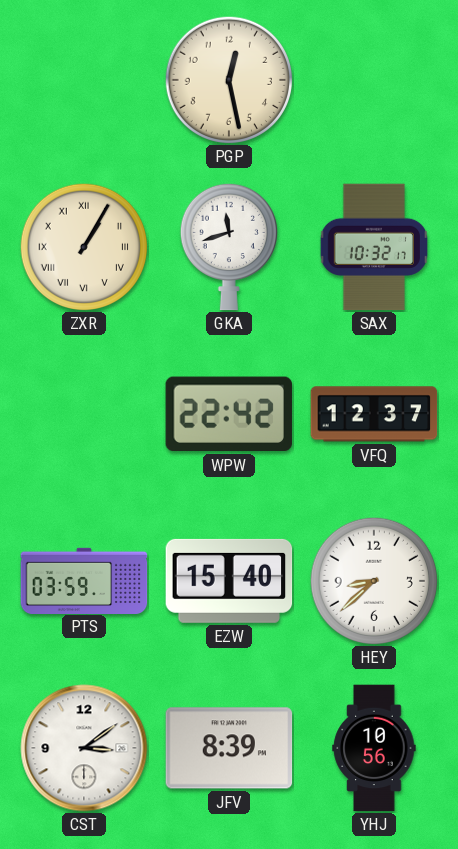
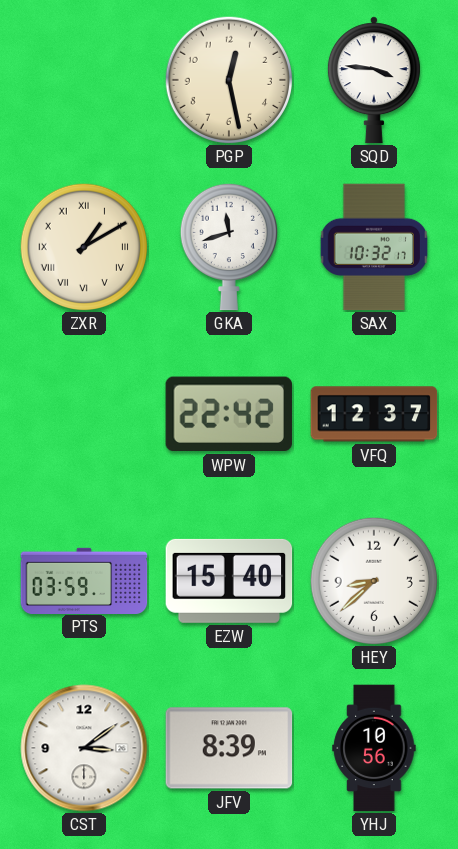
SQD: none -> 3:46
ZXR: 1:05 -> 1:10
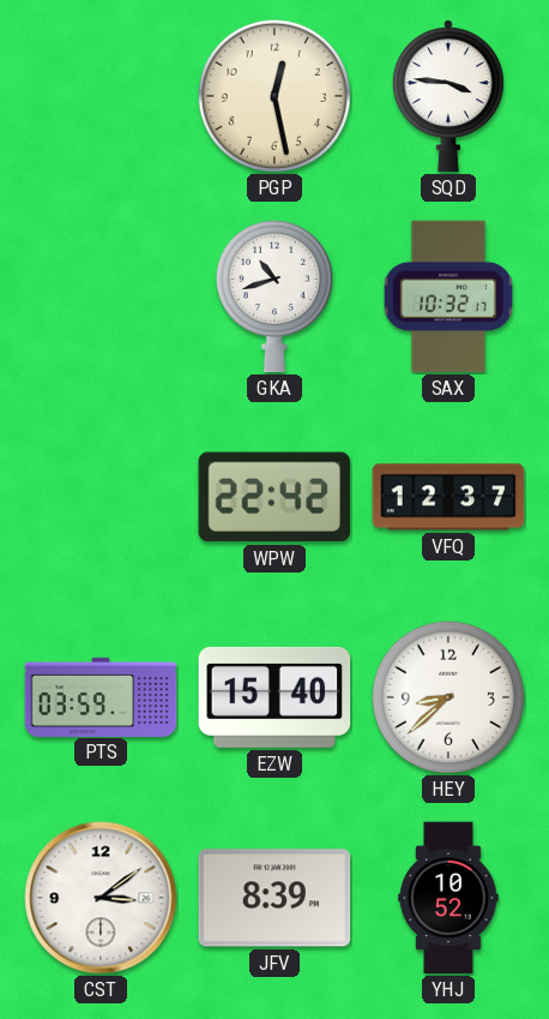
ZXR: 1:10 -> none
GKA: 11:42 -> 10:42
YHJ: 10:56 -> 10:52
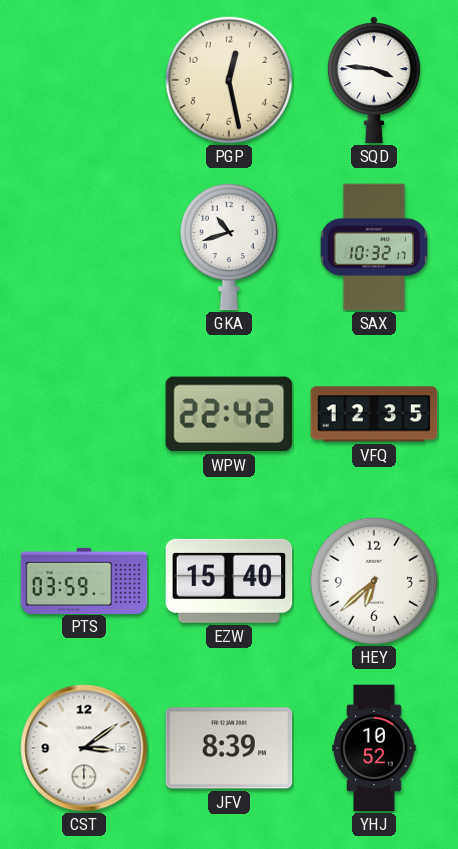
VFQ: 12:37 -> 12:35
HEY: 8:38 -> 6:38
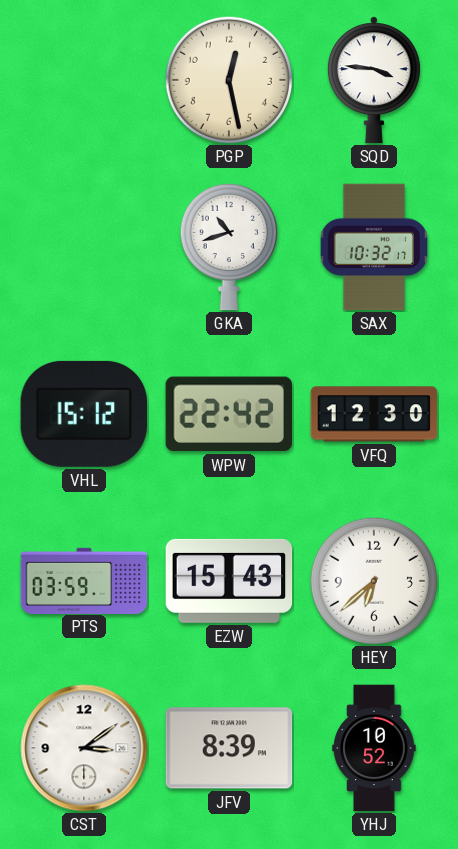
VHL: none -> 15:12
VFQ: 12:35 -> 12:30
EZW: 15:40 -> 15:43
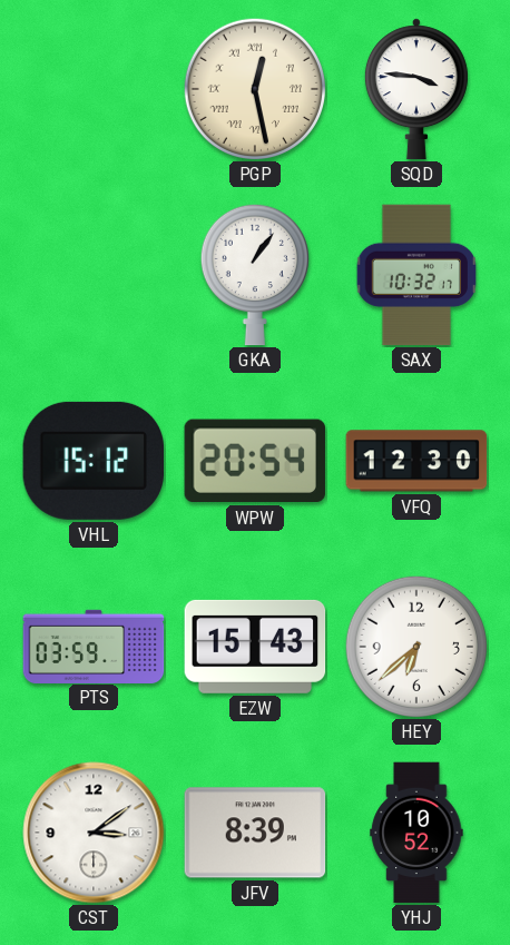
PGP numerals: Arabic -> Roman
GKA: 10:42 -> 1:06
WPW: 22:42 -> 20:54
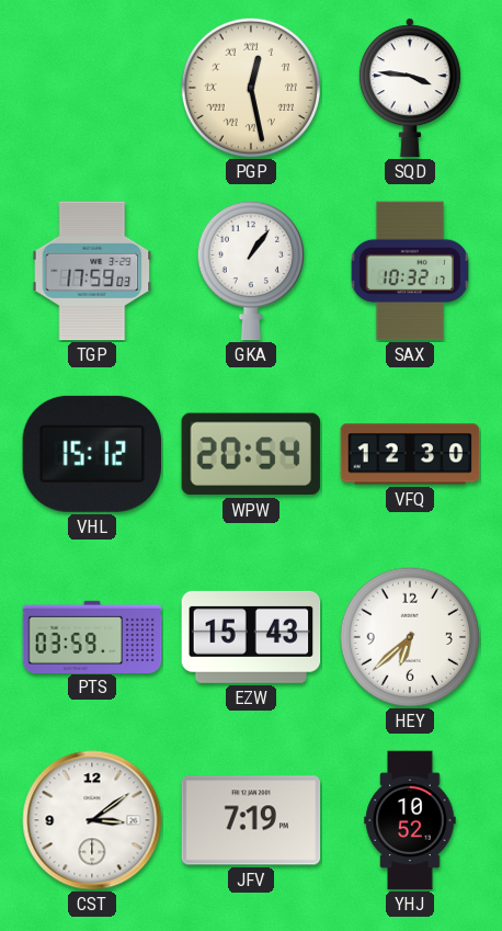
TGP: none -> 17:59
JFV: 8:39 -> 7:19
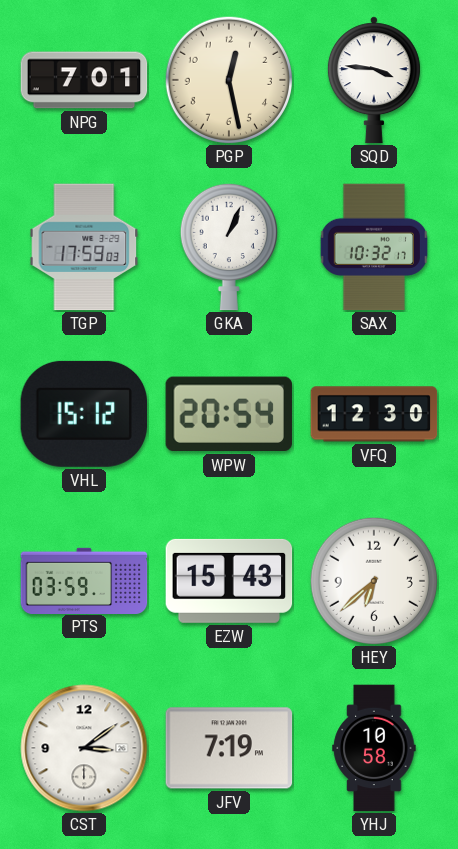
NPG: none -> 7:01
PGP numerals: Roman -> Arabic
GKA: 1:06 -> 1:04
YHJ: 10:52 -> 10:58
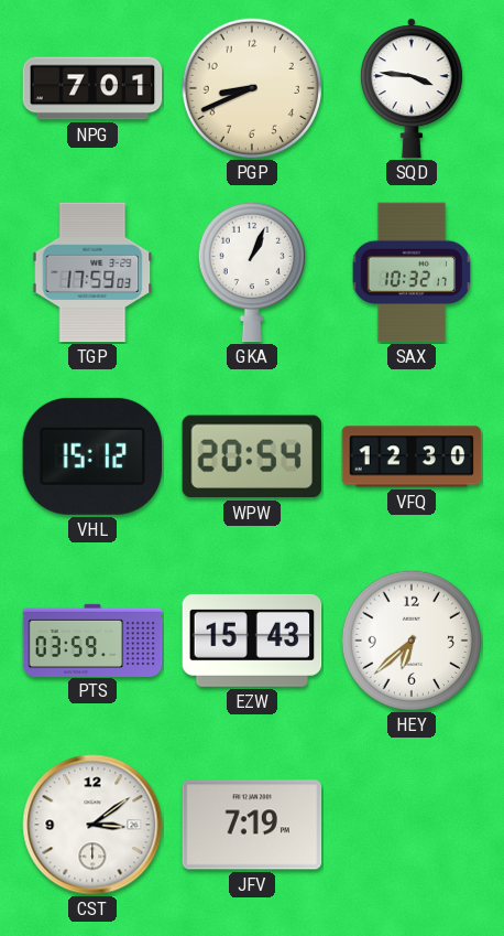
PGP: 12:28 -> 8:41
YHJ: 10:58 -> none
